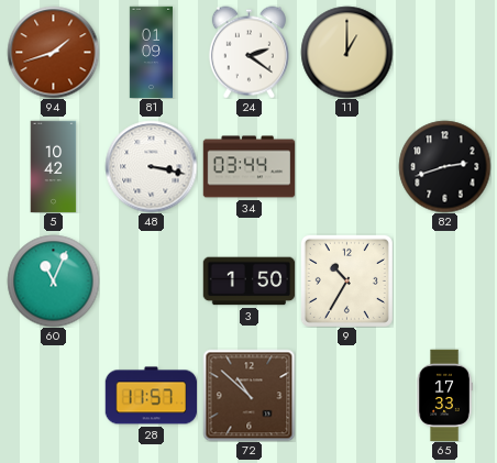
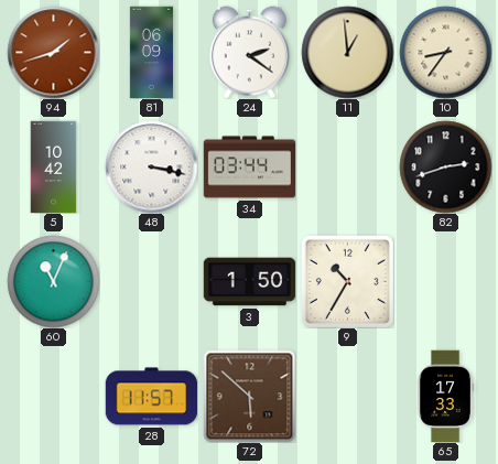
81: 01:09 -> 06:09
11: 1:00 -> 12:59
10: none -> 8:36
72: 10:52 -> 5:52
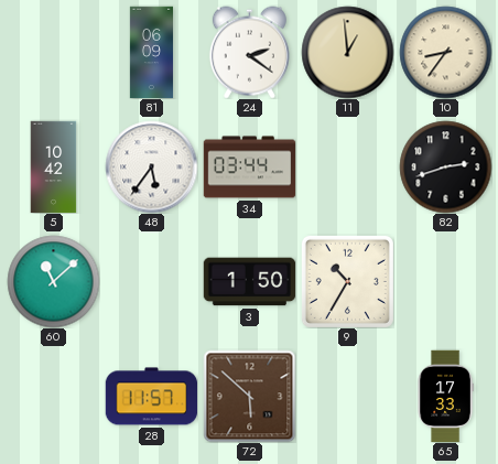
94: 1:42 -> none
48: 3:17 -> 5:36
60: 11:04 -> 11:08
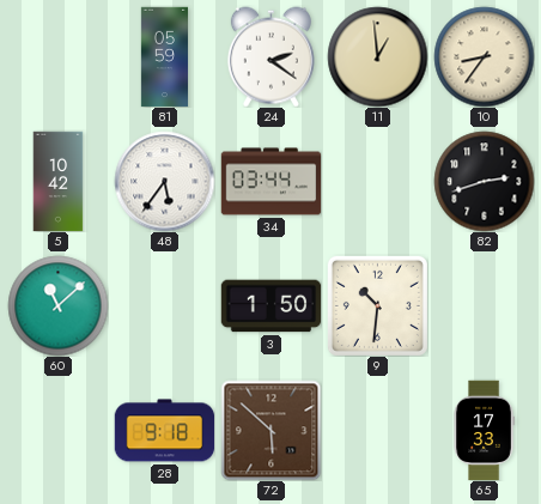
81: 06:09 -> 05:59
9: 10:35 -> 10:31
28: 11:57 -> 9:18
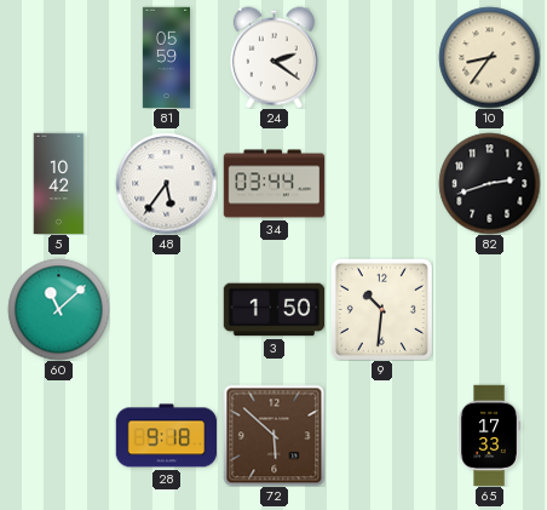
11: 12:59 -> none
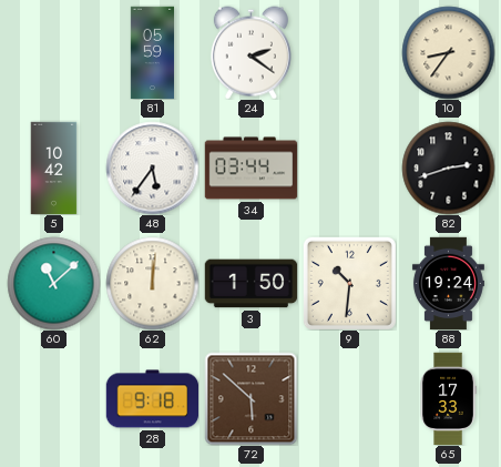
62: none -> 12:01
88: none -> 19:24
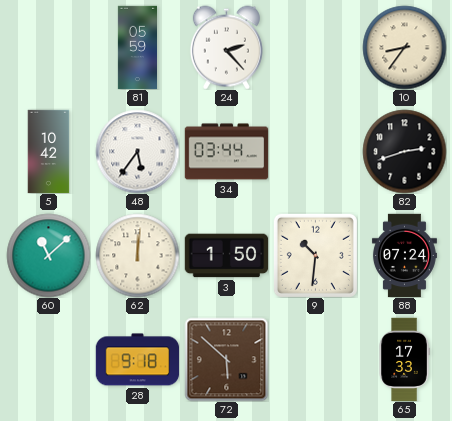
24: 2:21 -> 2:23
88: 19:24 -> 07:24
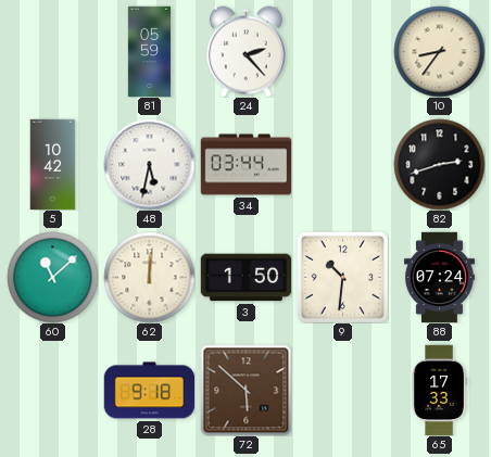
48: 5:36 -> 5:32
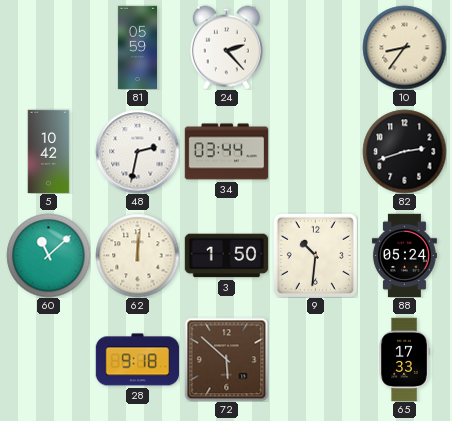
48: 5:32 -> 2:32
88: 07:24 -> 05:24
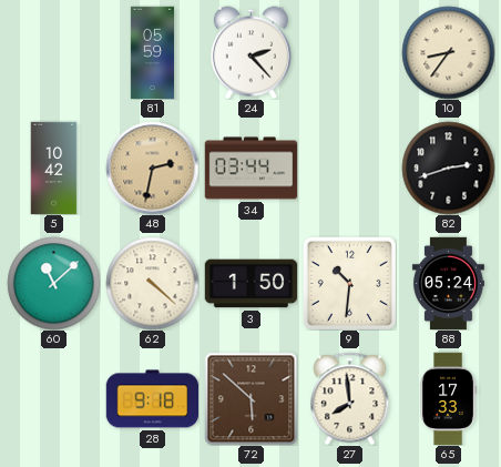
48 dial: white -> champagne
62: 12:01 -> 4:22
27: none -> 7:59
